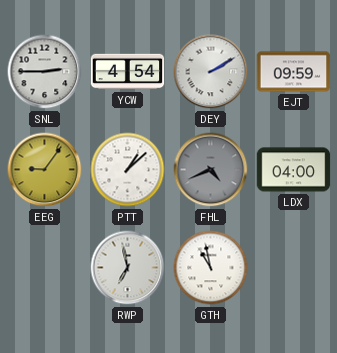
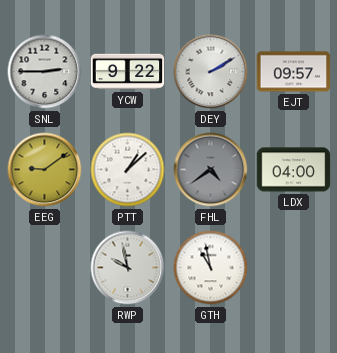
YCW: 4:54 -> 9:22
EJT: 09:59 -> 09:57
EEG: 9:06 -> 9:09
FHL: 4:41 -> 4:39
RWP: 6:58 -> 9:58
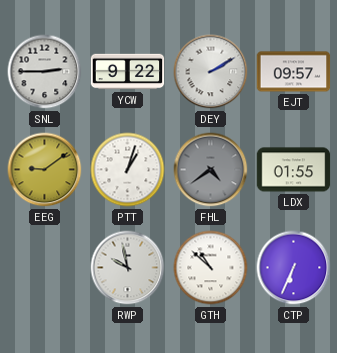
PTT: 1:08 -> 1:03
LDX: 04:00 -> 01:55
GTH: 10:58 -> 10:52
CTP: none -> 6:34
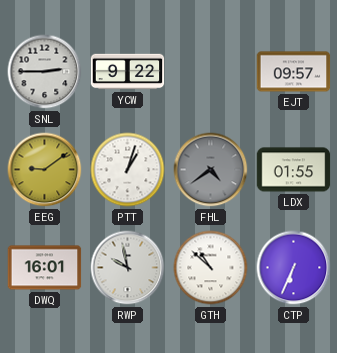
DEY: 2:10 -> none
DWQ: none -> 16:01
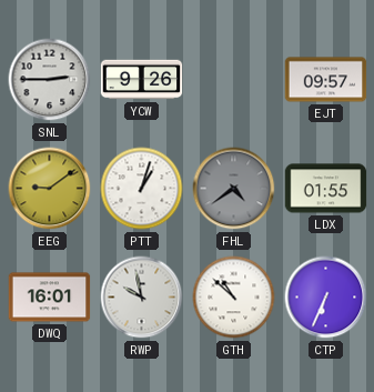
YCW: 9:22 -> 9:26
